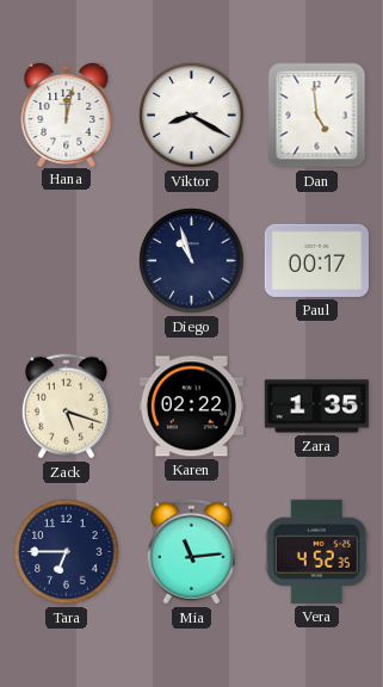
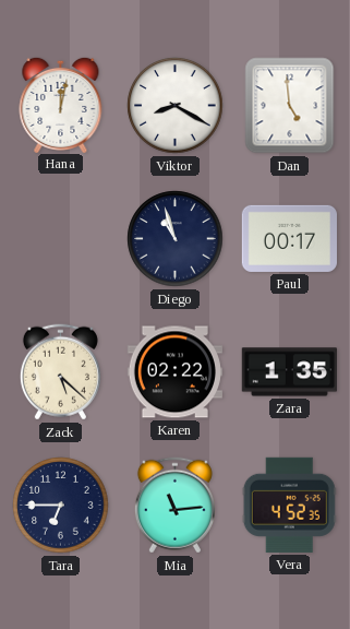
Zack: 5:18 -> 5:22
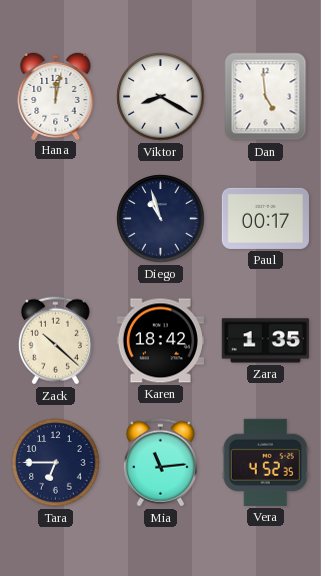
Zack: 5:22 -> 10:22
Karen: 02:22 -> 18:42
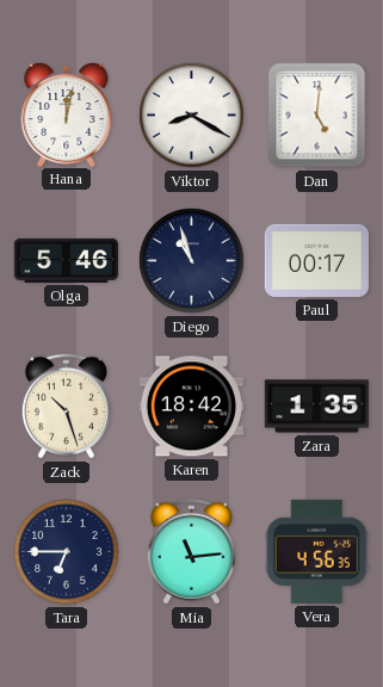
Dan: 4:59 -> 5:01
Olga: none -> 5:46
Zack: 10:22 -> 10:27
Vera: 4:52 -> 4:56
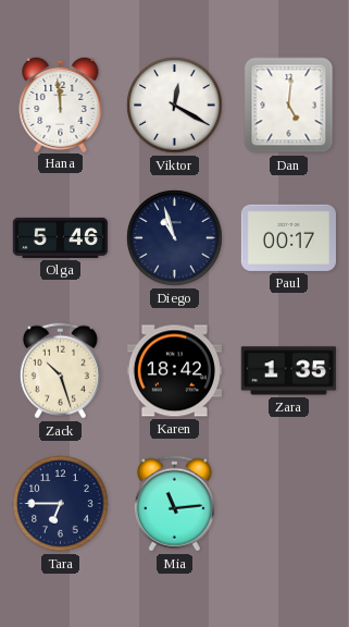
Hana: 12:02 -> 11:59
Viktor: 8:20 -> 12:20
Vera: 4:56 -> none
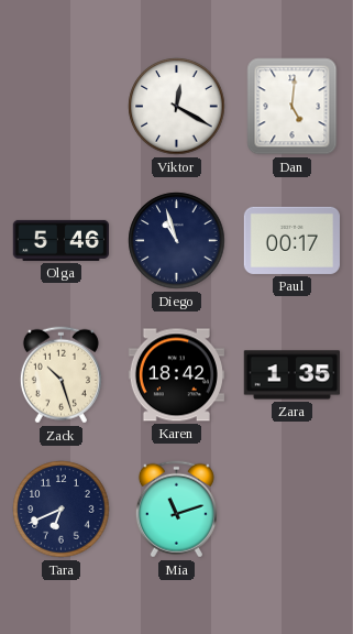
Hana: 11:59 -> none
Tara: 6:45 -> 6:41
Mia: 11:14 -> 11:12
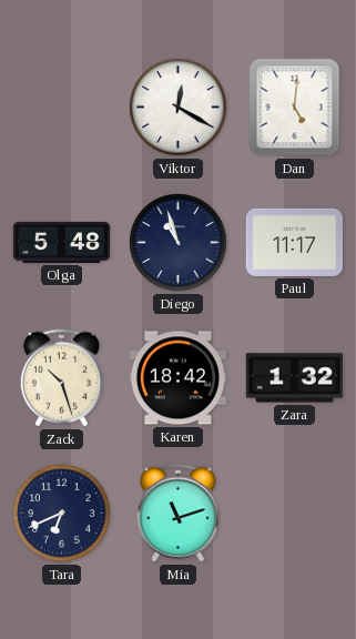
Olga: 5:46 -> 5:48
Paul: 00:17 -> 11:17
Zara: 1:35 -> 1:32
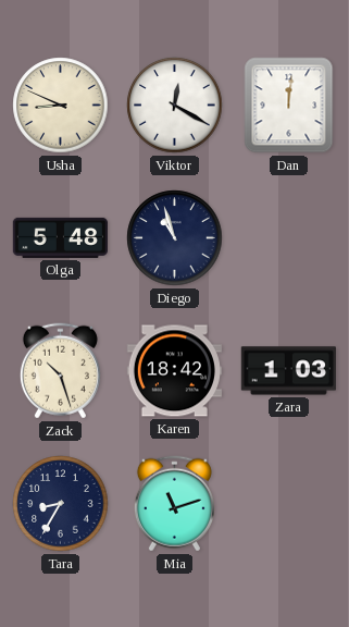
Usha: none -> 8:49
Dan: 5:01 -> 12:01
Paul: 11:17 -> none
Zara: 1:32 -> 1:03
Tara: 6:41 -> 8:35
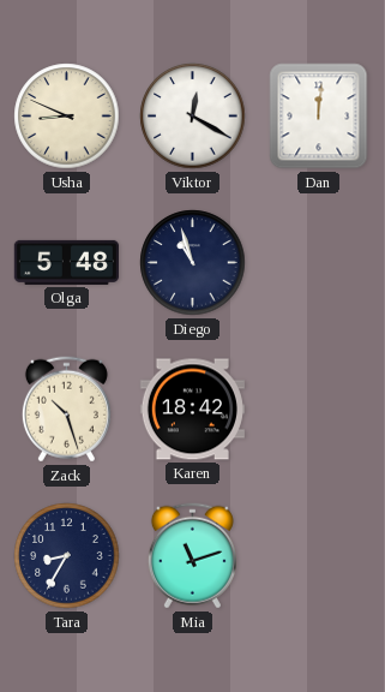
Zara: 1:03 -> none
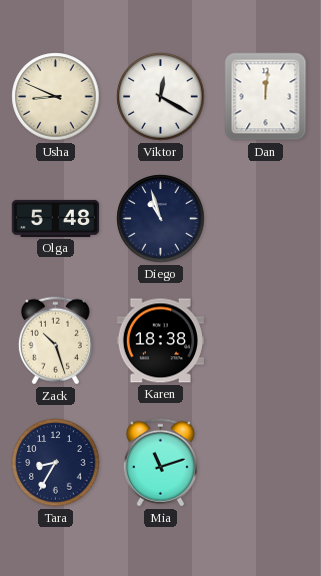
Karen: 18:42 -> 18:38
